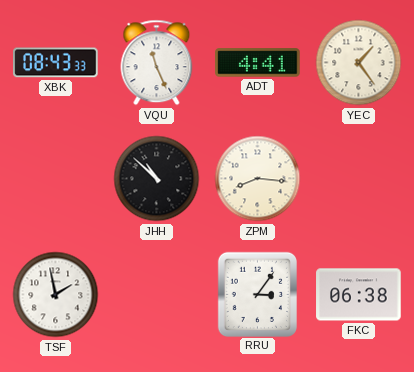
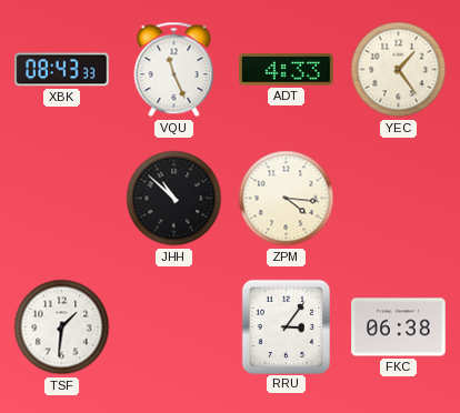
ADT: 4:41 -> 4:33
ZPM: 8:16 -> 4:16
TSF: 1:58 -> 1:31
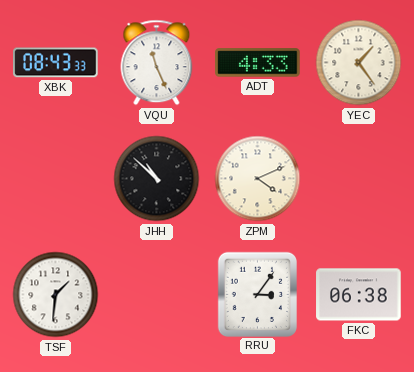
ZPM: 4:16 -> 4:11
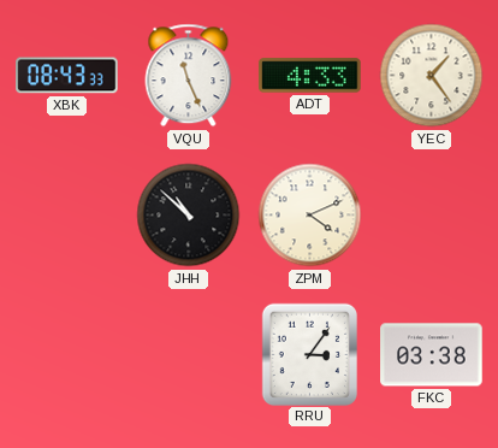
TSF: 1:31 -> none
FKC: 06:38 -> 03:38
